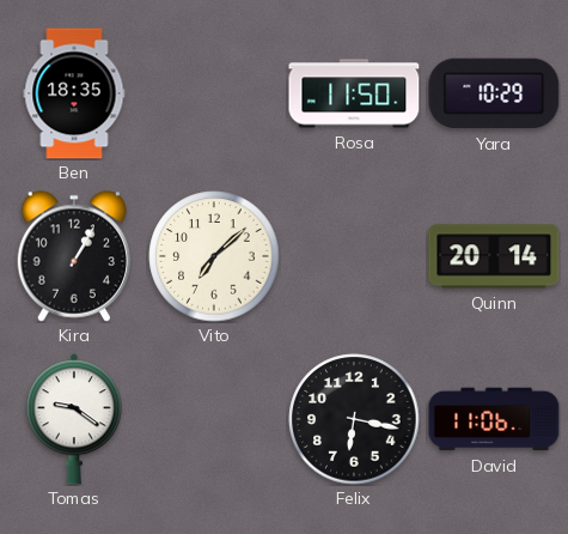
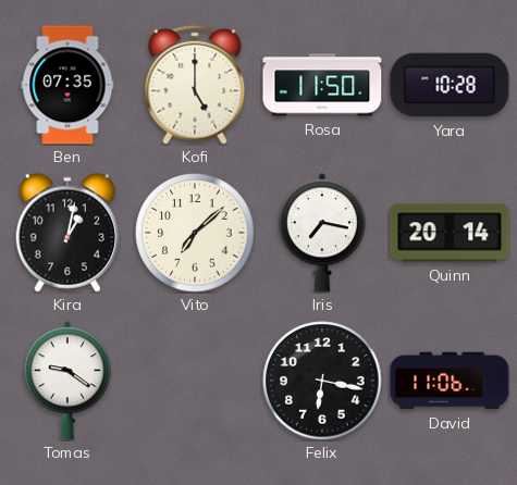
Ben: 18:35 -> 07:35
Kofi: none -> 5:00
Yara: 10:29 -> 10:28
Kira: 1:05 -> 1:02
Iris: none -> 7:17
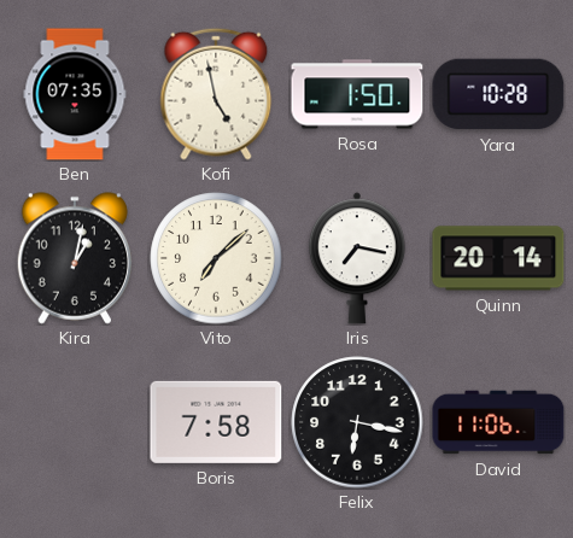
Kofi: 5:00 -> 4:58
Rosa: 11:50 -> 1:50
Tomas: 9:21 -> none
Boris: none -> 7:58
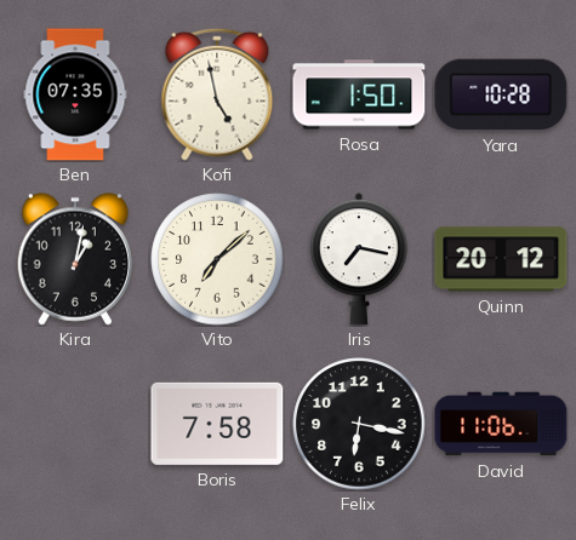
Quinn: 20:14 -> 20:12
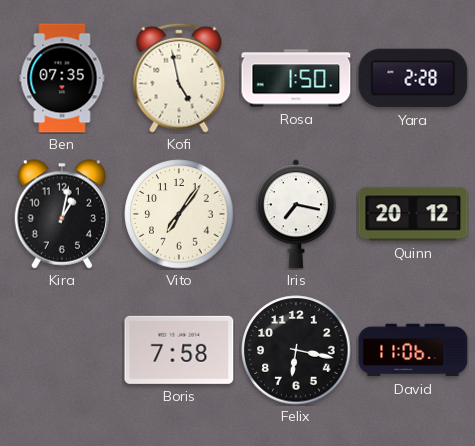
Yara: 10:28 -> 2:28
Vito: 7:08 -> 7:06
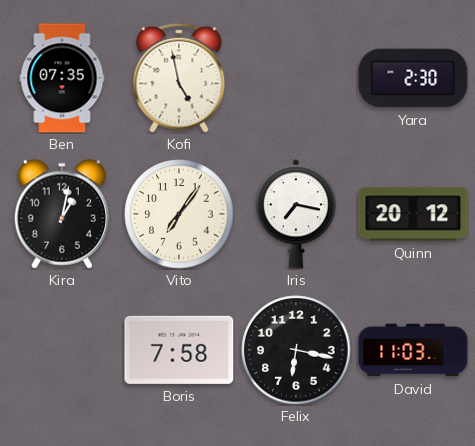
Rosa: 1:50 -> none
Yara: 2:28 -> 2:30
David: 11:06 -> 11:03
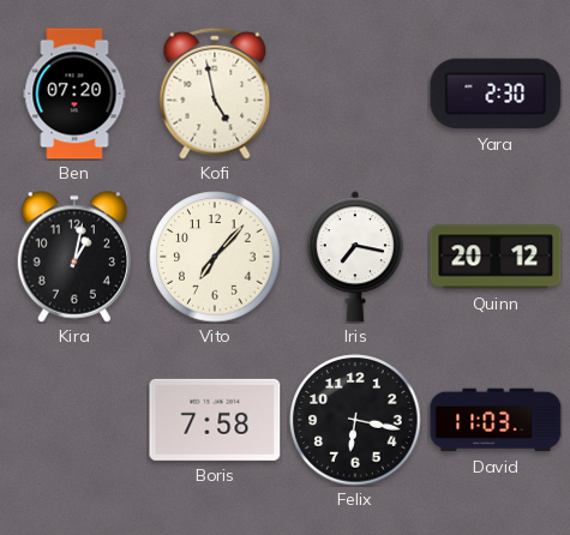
Ben: 07:35 -> 07:20
Vito: 7:06 -> 7:07
